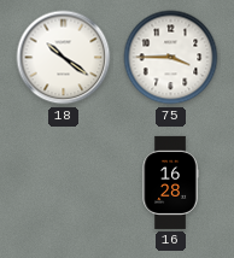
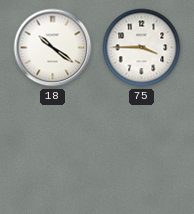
16: 16:28 -> none
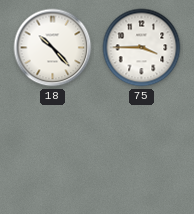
18: 10:21 -> 10:23
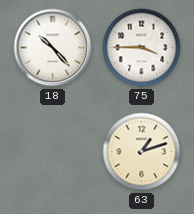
63: none -> 1:12
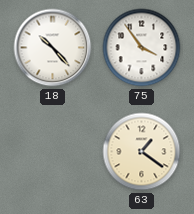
75: 3:45 -> 3:54
63: 1:12 -> 1:21
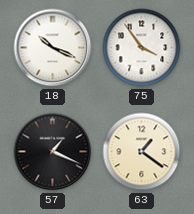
18: 10:23 -> 10:19
57: none -> 1:19
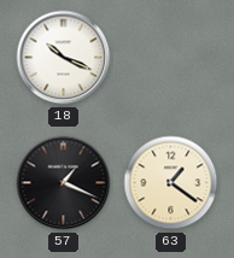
75: 3:54 -> none
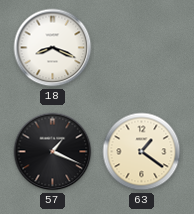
18: 10:19 -> 8:19
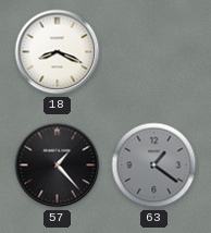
57: 1:19 -> 1:23
63 dial: cream -> grey
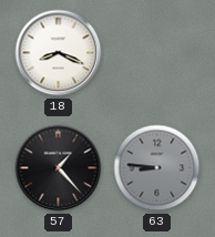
63: 1:21 -> 8:46
